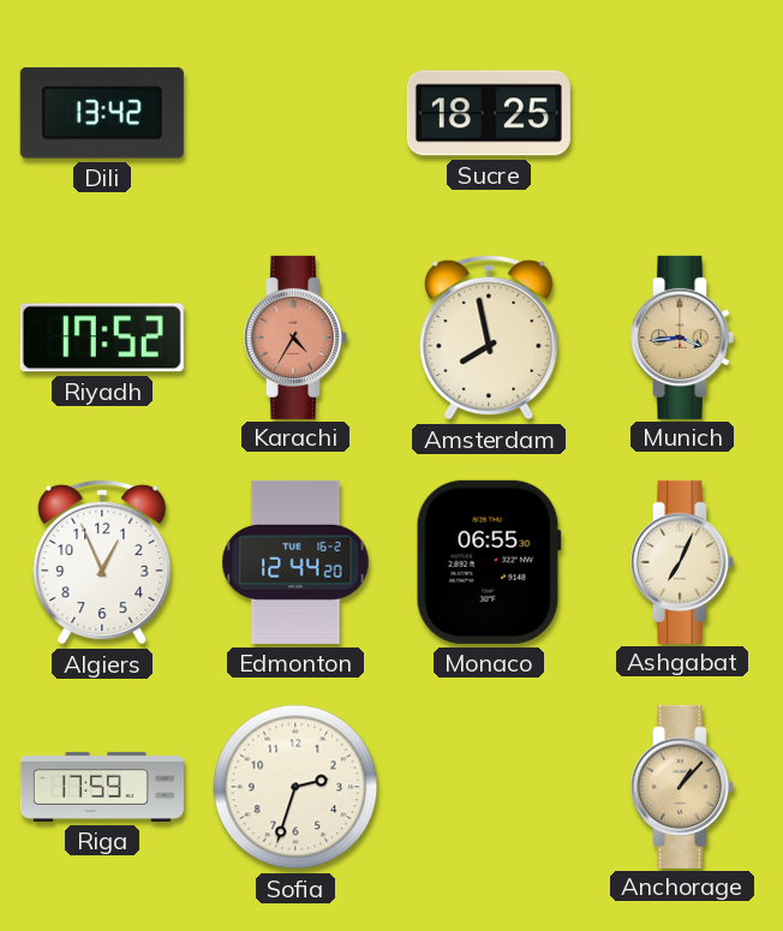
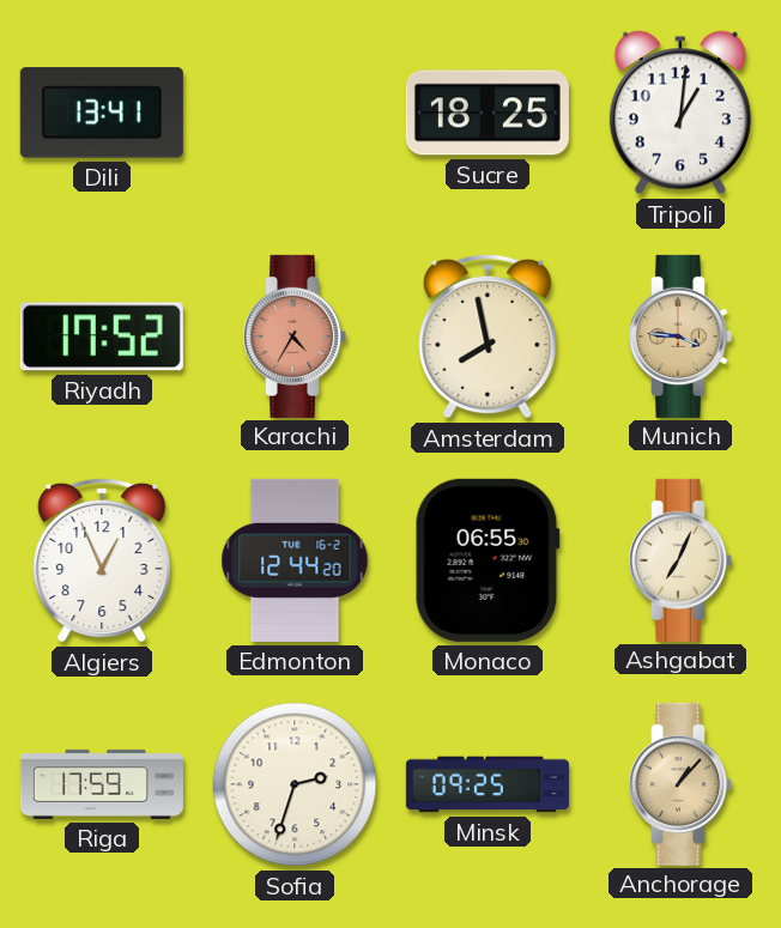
Dili: 13:42 -> 13:41
Tripoli: none -> 1:01
Munich: 3:44 -> 3:46
Minsk: none -> 09:25
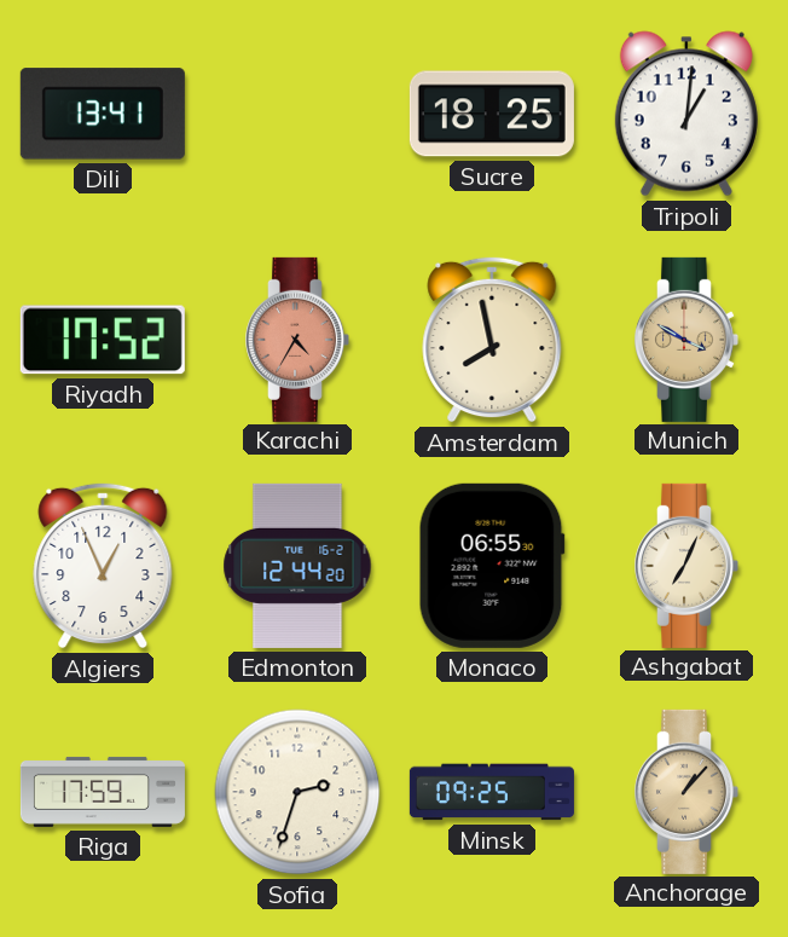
Munich: 3:46 -> 3:50
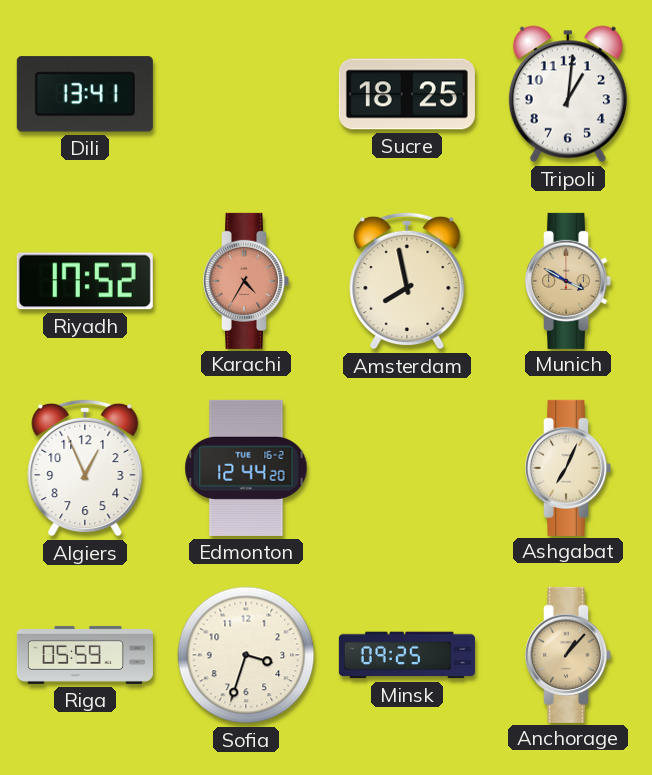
Monaco: 06:55 -> none
Riga: 17:59 -> 05:59
Sofia: 2:33 -> 3:33
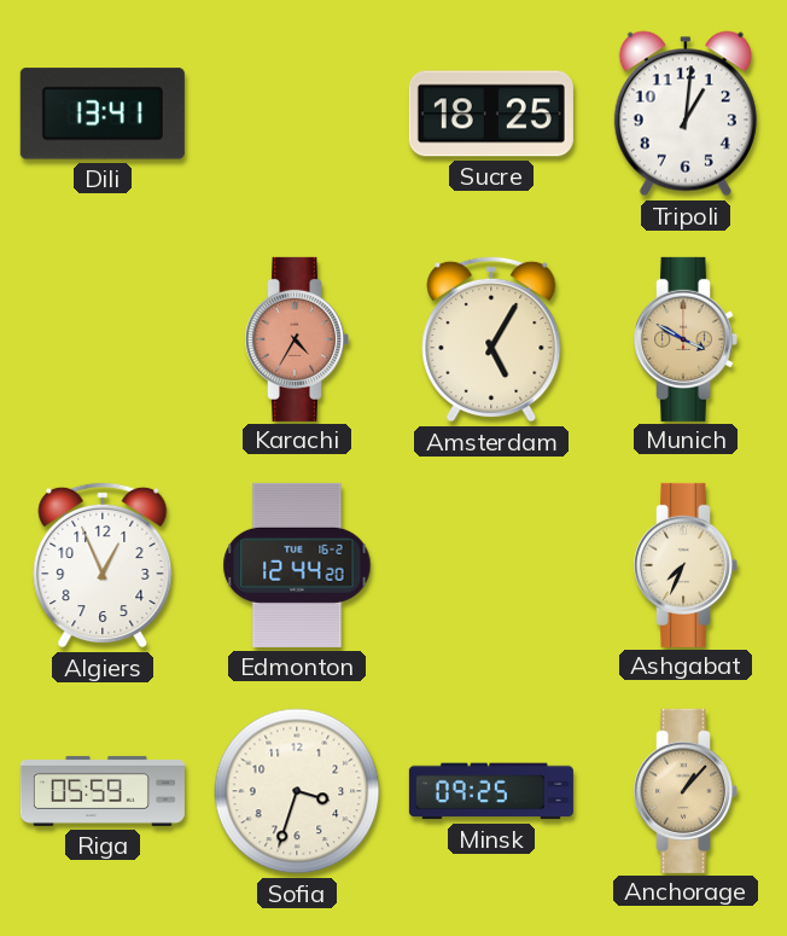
Riyadh: 17:52 -> none
Amsterdam: 7:58 -> 5:05
Ashgabat: 7:04 -> 7:34
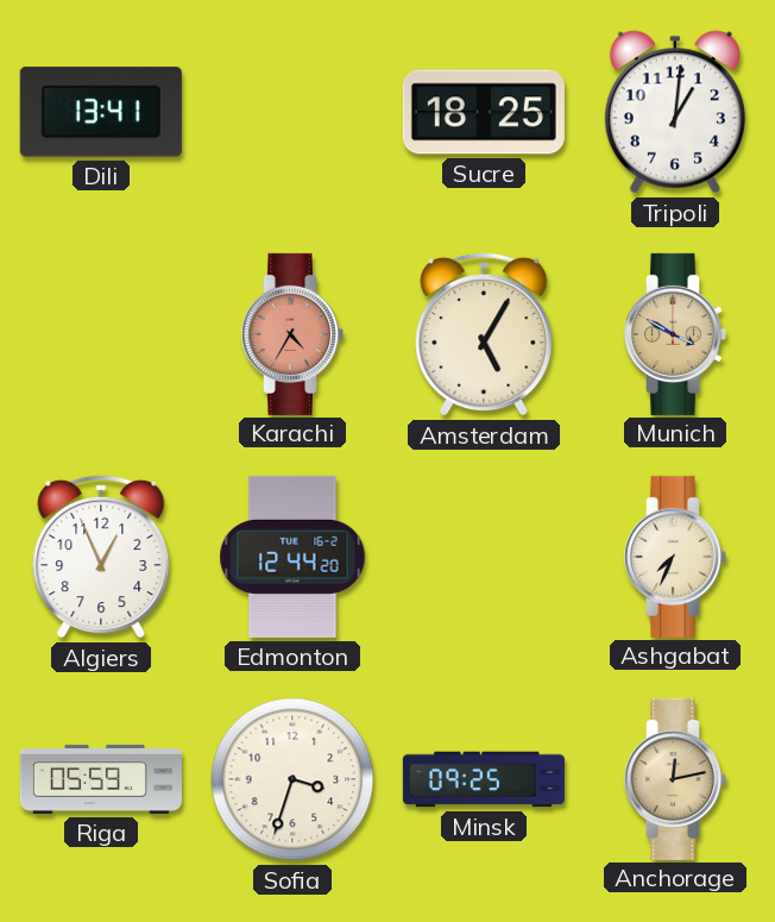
Anchorage: 1:07 -> 12:13
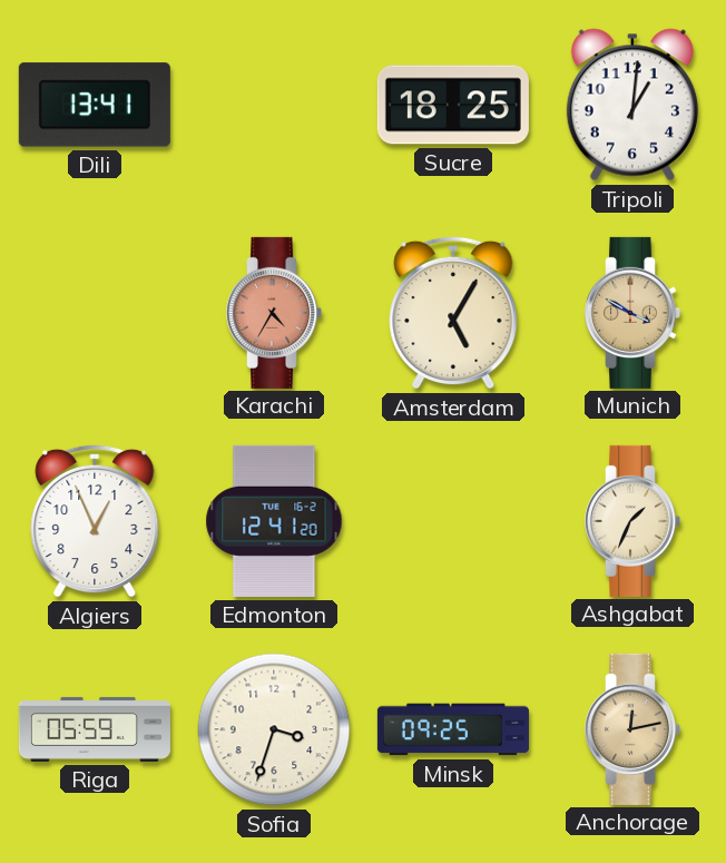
Edmonton: 12:44 -> 12:41
Ashgabat: 7:34 -> 1:34
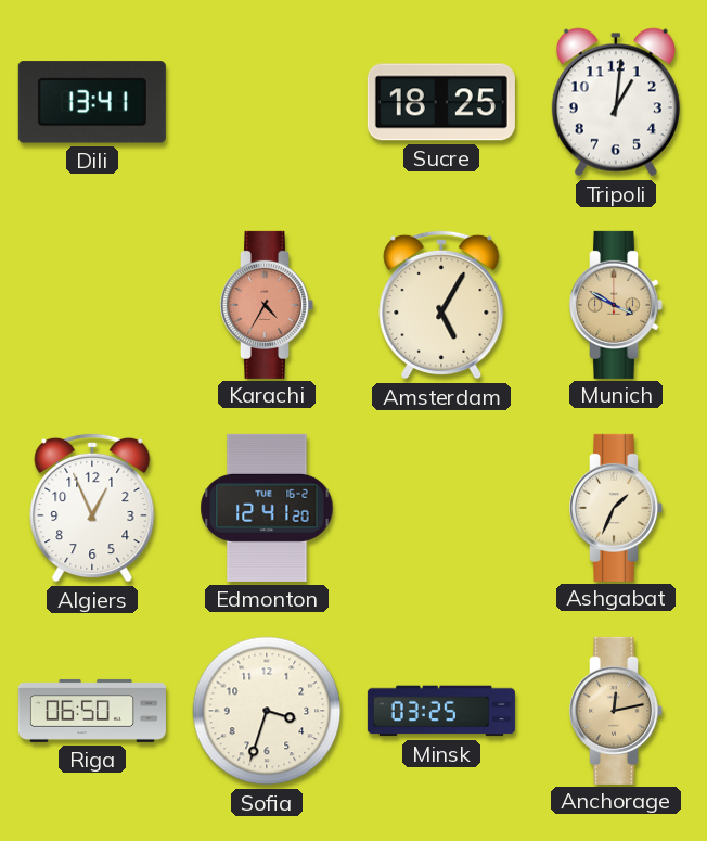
Riga: 05:59 -> 06:50
Minsk: 09:25 -> 03:25
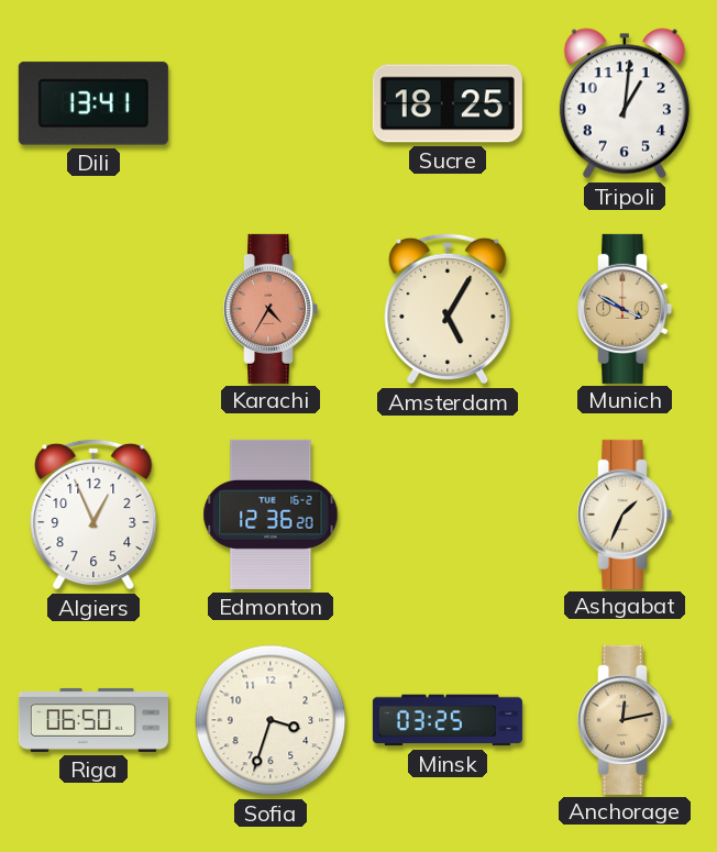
Edmonton: 12:41 -> 12:36
